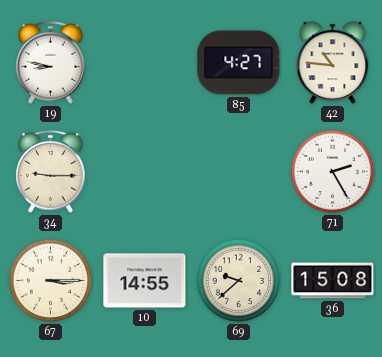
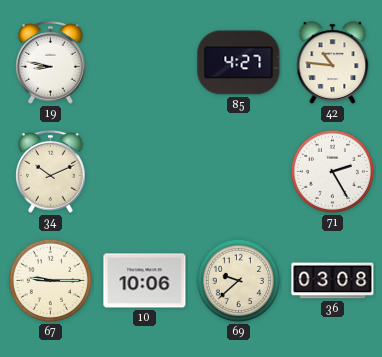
34: 9:15 -> 10:11
67: 3:15 -> 9:15
10: 14:55 -> 10:06
36: 15:08 -> 03:08
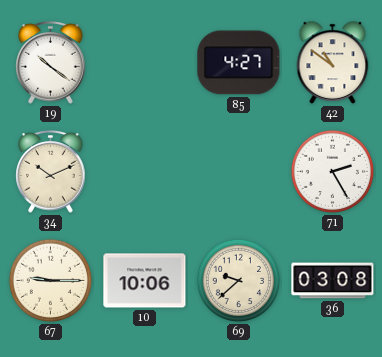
19: 8:47 -> 10:21
42: 10:46 -> 10:51
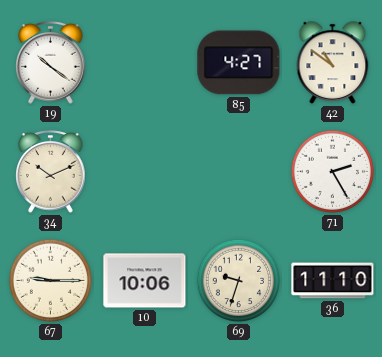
69: 9:38 -> 9:33
36: 03:08 -> 11:10
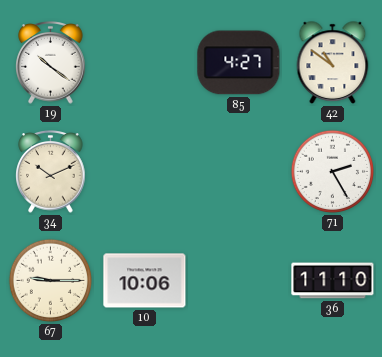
69: 9:33 -> none
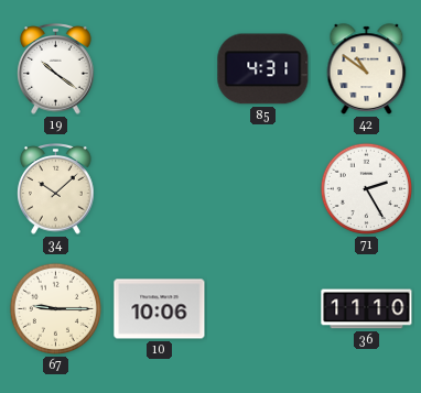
85: 4:27 -> 4:31
34: 10:11 -> 10:08
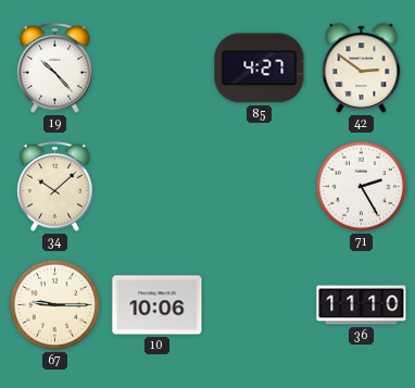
19: 10:21 -> 10:23
85: 4:31 -> 4:27
42: 10:51 -> 2:51
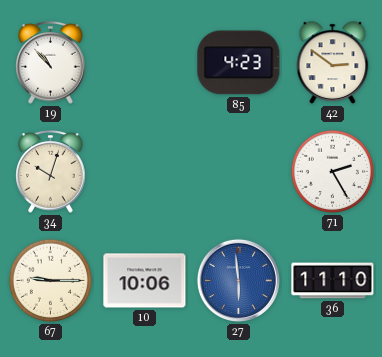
19: 10:23 -> 10:53
85: 4:27 -> 4:23
34: 10:08 -> 10:03
27: none -> 5:59
